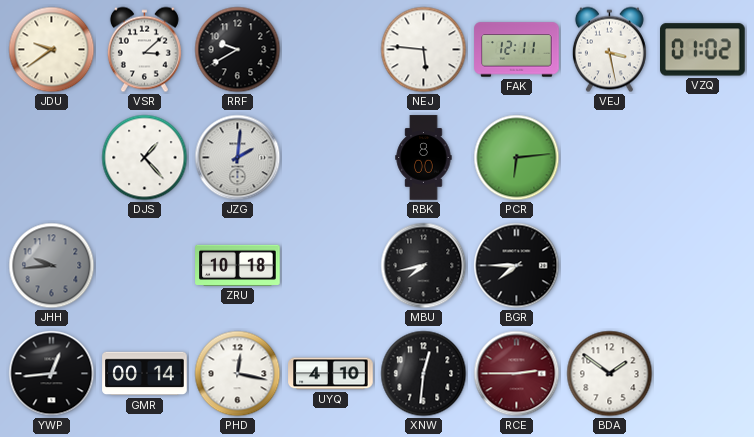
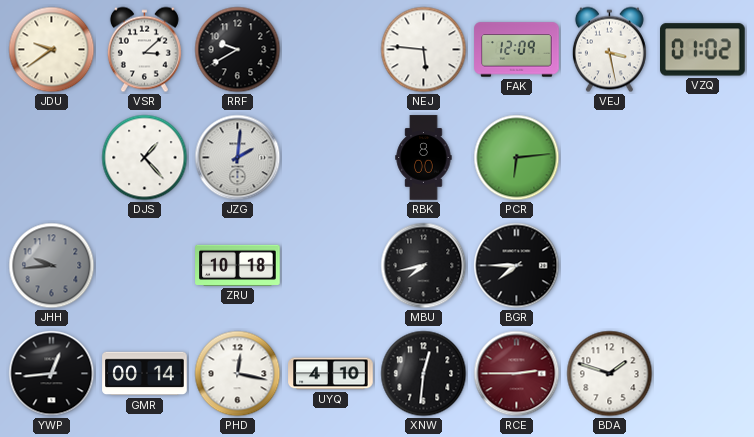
FAK: 12:11 -> 12:09
BDA: 1:51 -> 1:48
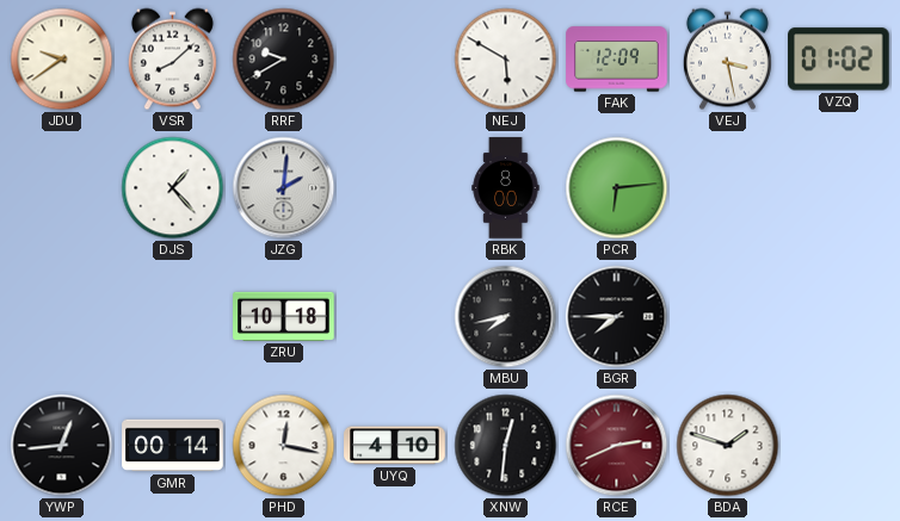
VSR: 3:08 -> 8:08
NEJ: 5:46 -> 5:50
JHH: 9:44 -> none
RCE: 2:45 -> 2:41
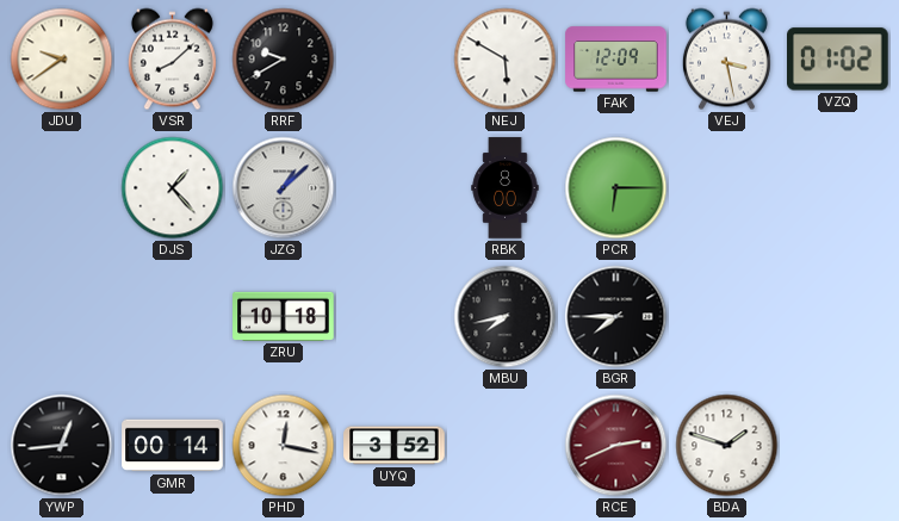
JZG: 2:01 -> 1:08
PCR: 6:14 -> 6:15
UYQ: 4:10 -> 3:52
XNW: 12:31 -> none
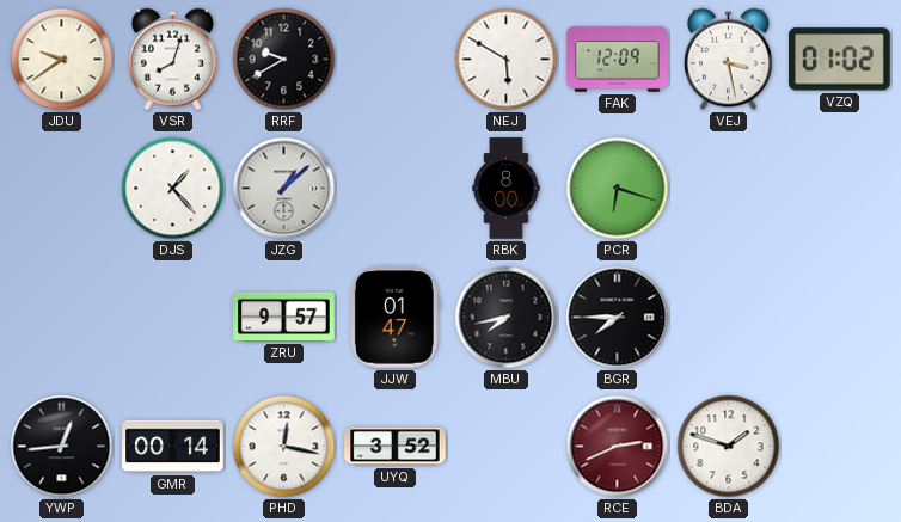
VSR: 8:08 -> 8:03
PCR: 6:15 -> 6:18
ZRU: 10:18 -> 9:57
JJW: none -> 01:47
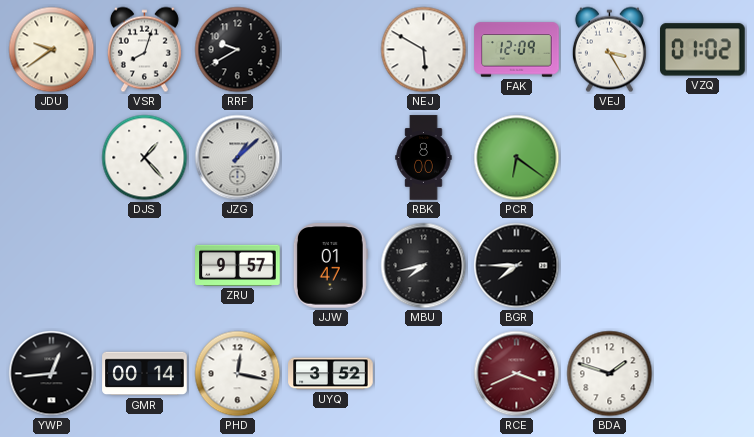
VEJ: 3:28 -> 3:25
PCR: 6:18 -> 6:21
RCE: 2:41 -> 3:41
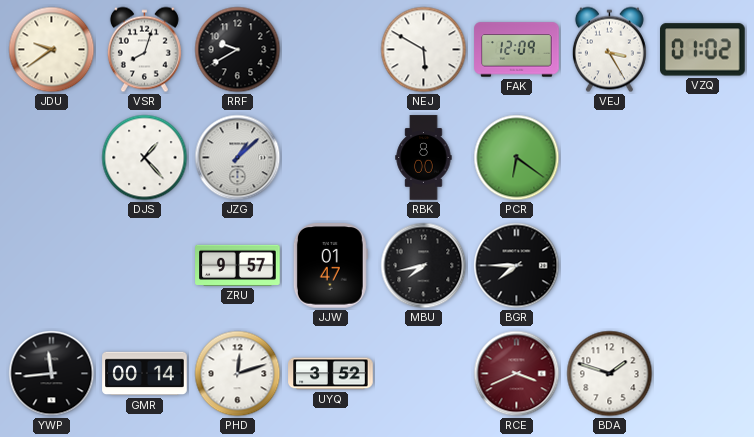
YWP: 12:44 -> 11:44
PHD: 12:17 -> 12:12
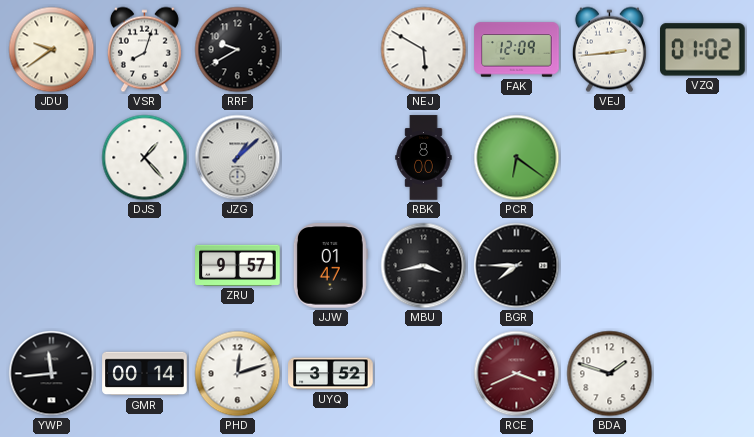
VEJ: 3:25 -> 2:44
MBU: 7:43 -> 3:43
